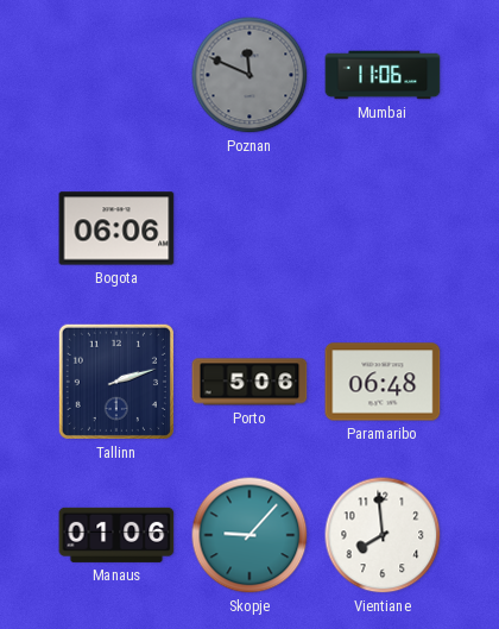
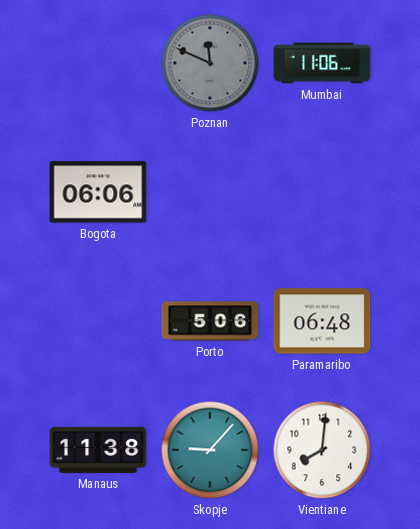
Tallinn: 2:12 -> none
Manaus: 01:06 -> 11:38
Vientiane: 7:59 -> 8:01
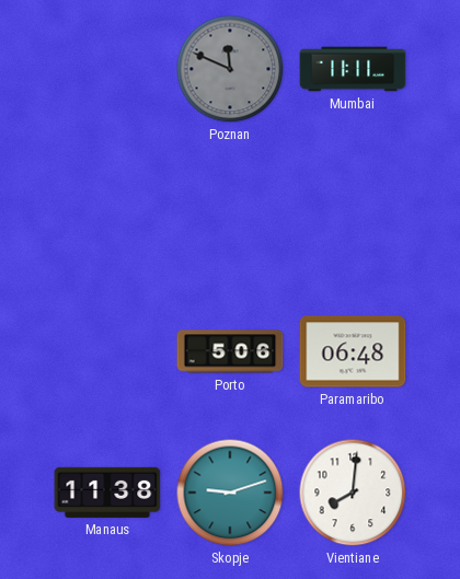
Mumbai: 11:06 -> 11:11
Bogota: 06:06 -> none
Skopje: 9:07 -> 9:12
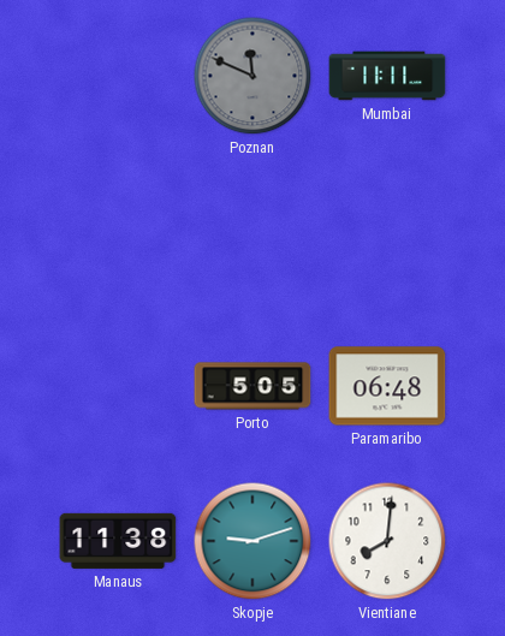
Porto: 5:06 -> 5:05
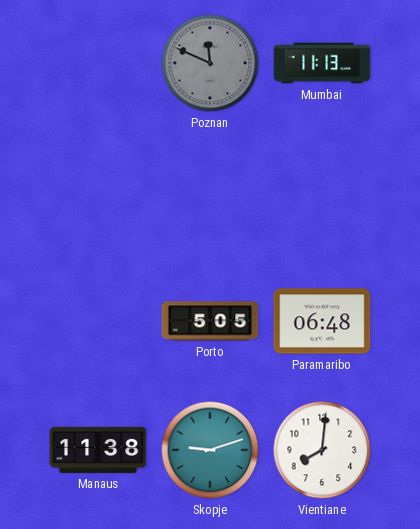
Mumbai: 11:11 -> 11:13
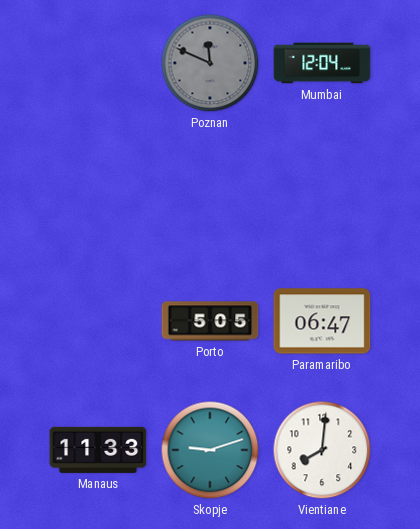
Mumbai: 11:13 -> 12:04
Paramaribo: 06:48 -> 06:47
Manaus: 11:38 -> 11:33
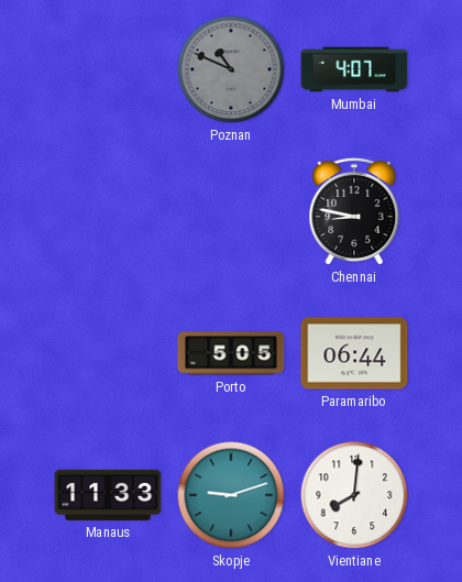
Poznan: 11:49 -> 10:49
Mumbai: 12:04 -> 4:07
Chennai: none -> 8:47
Paramaribo: 06:47 -> 06:44
